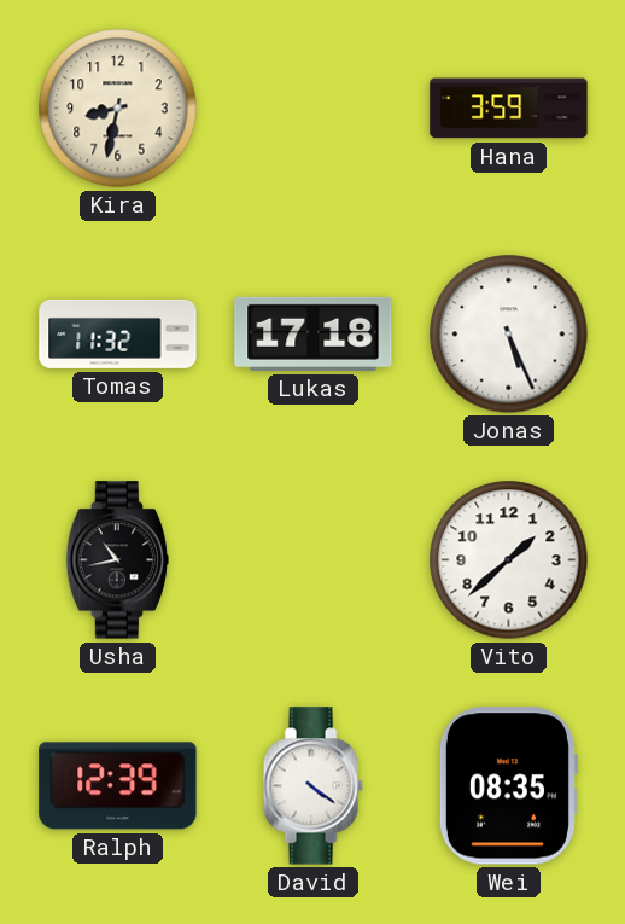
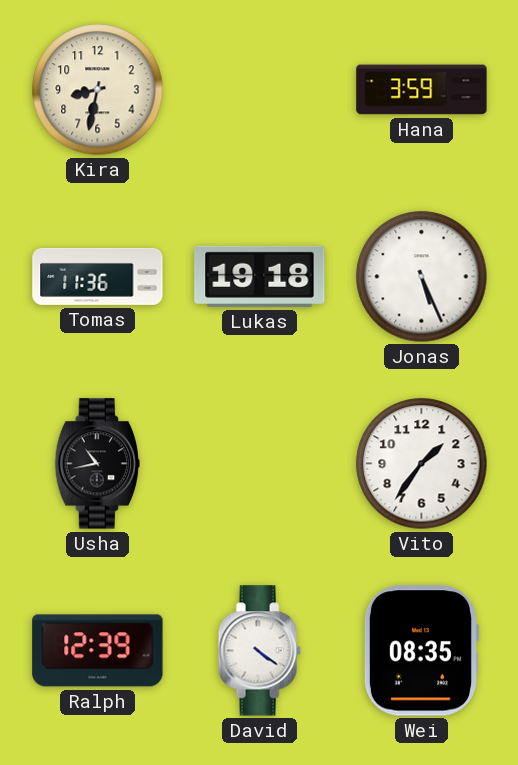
Tomas: 11:32 -> 11:36
Lukas: 17:18 -> 19:18
Vito: 1:38 -> 1:36
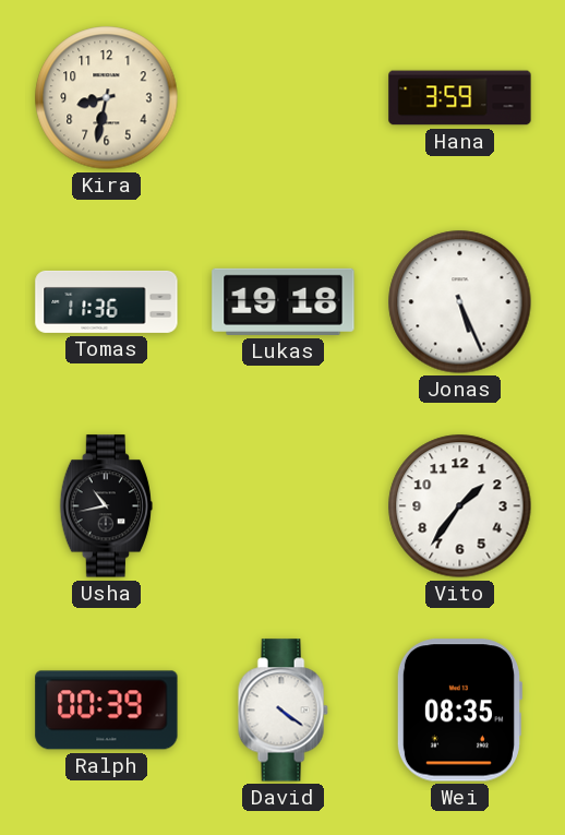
Ralph: 12:39 -> 00:39
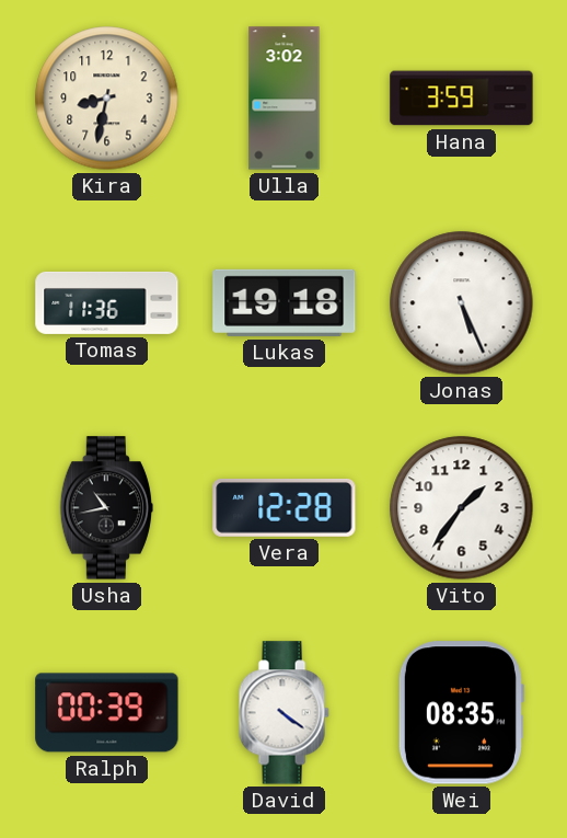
Ulla: none -> 3:02
Vera: none -> 12:28
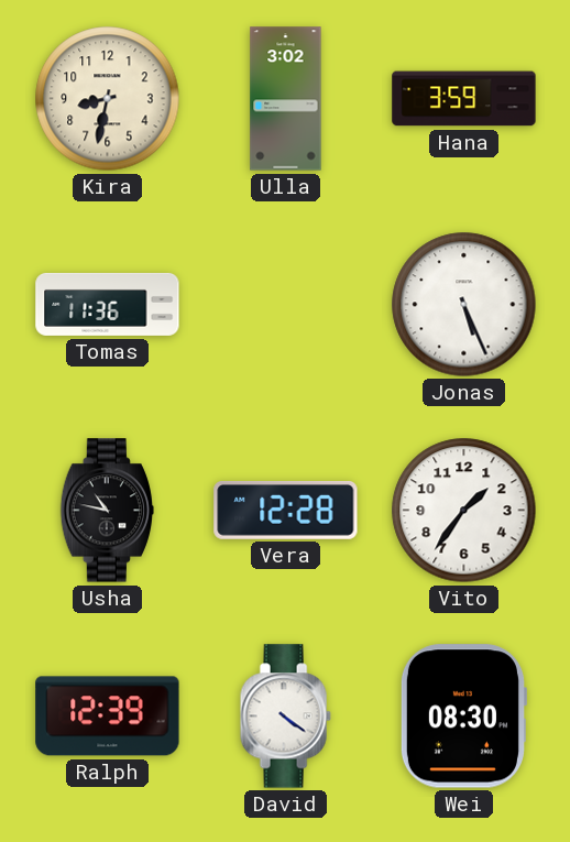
Lukas: 19:18 -> none
Usha: 10:43 -> 10:47
Ralph: 00:39 -> 12:39
Wei: 08:35 -> 08:30
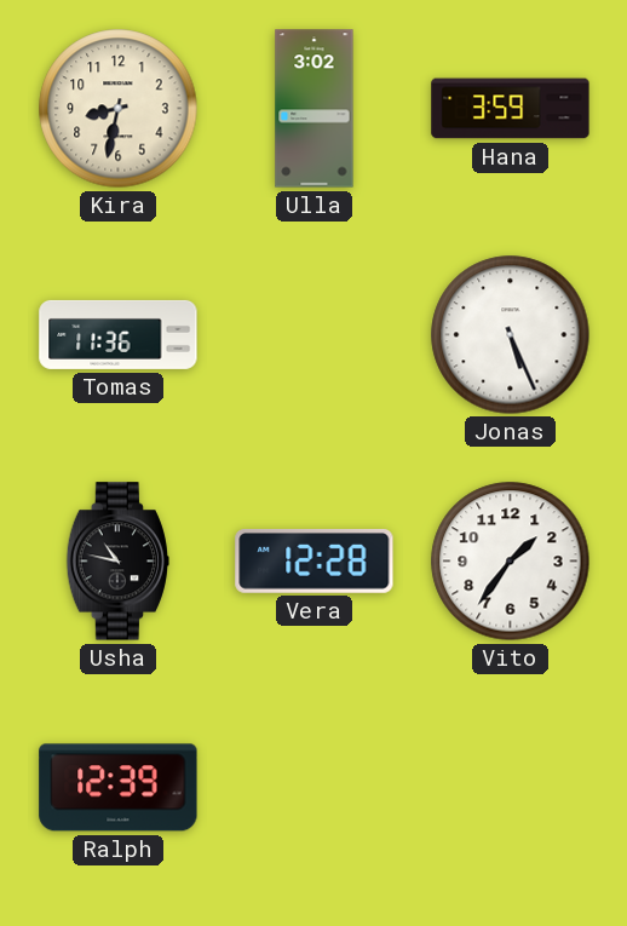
David: 4:21 -> none
Wei: 08:30 -> none
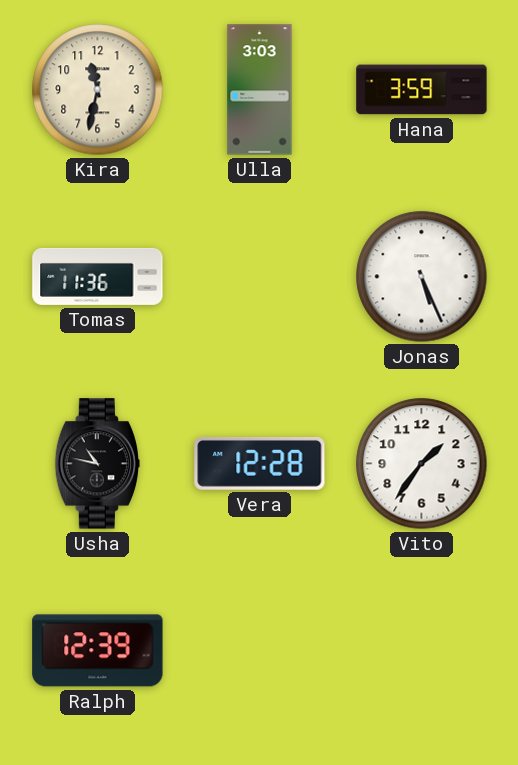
Kira: 8:32 -> 11:32
Ulla: 3:02 -> 3:03
